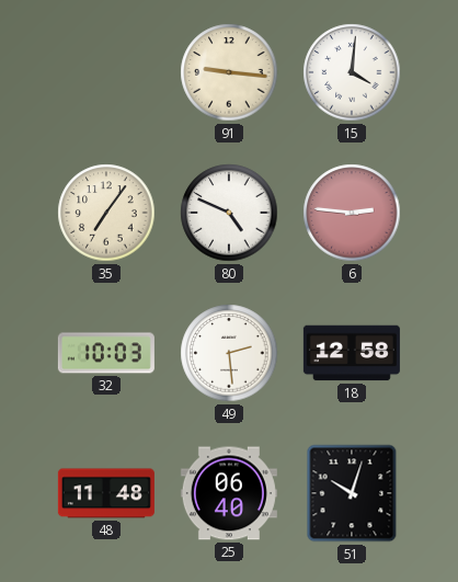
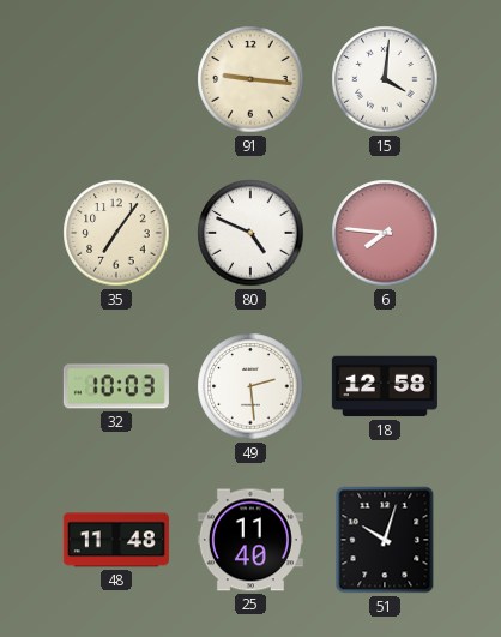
6: 2:46 -> 7:46
25: 06:40 -> 11:40
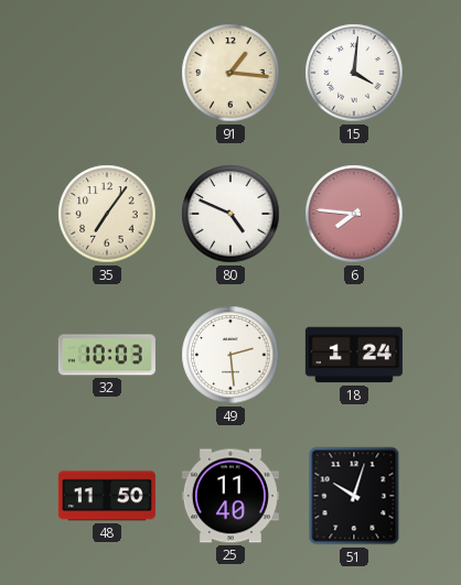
91: 9:16 -> 1:16
18: 12:58 -> 1:24
48: 11:48 -> 11:50
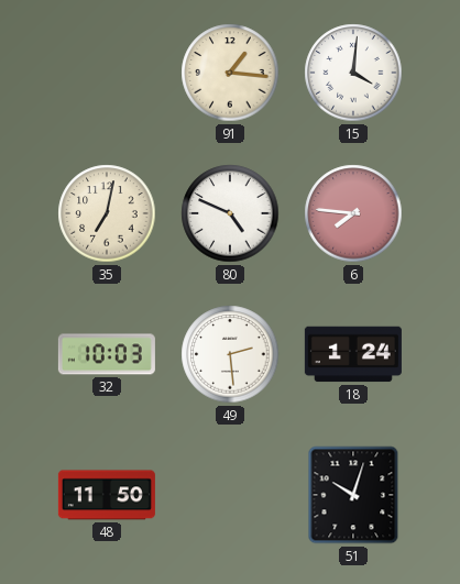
35: 7:06 -> 7:02
25: 11:40 -> none
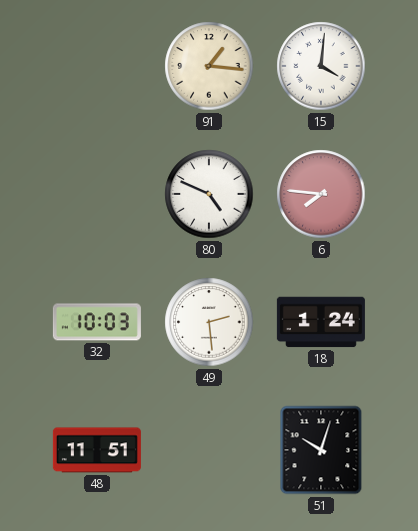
35: 7:02 -> none
48: 11:50 -> 11:51
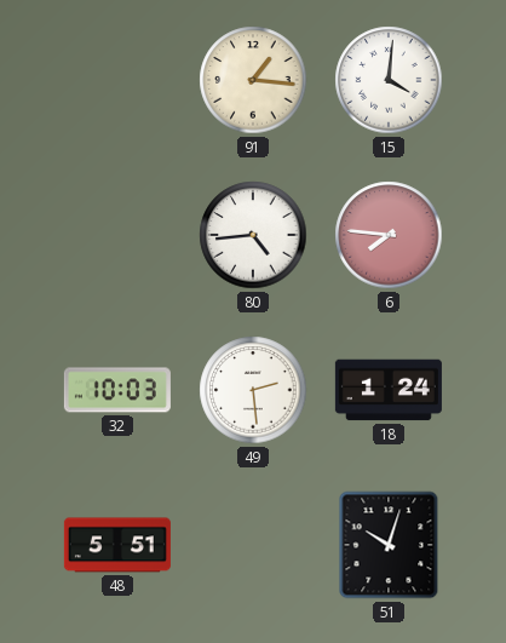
80: 4:49 -> 4:44
48: 11:51 -> 5:51
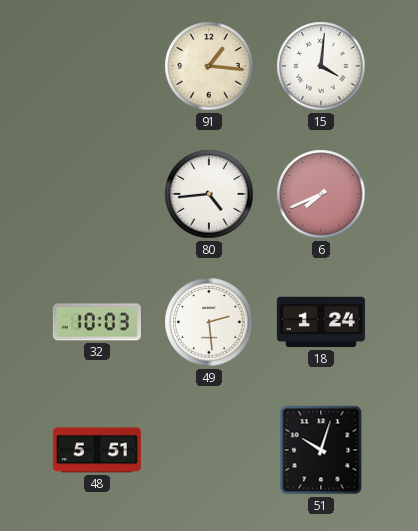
6: 7:46 -> 7:41
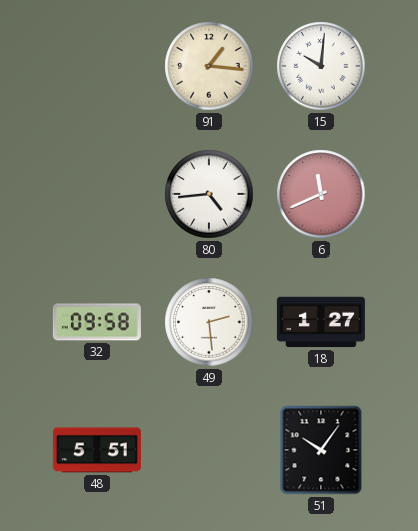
15: 4:01 -> 10:01
6: 7:41 -> 11:41
32: 10:03 -> 09:58
18: 1:24 -> 1:27
51: 10:03 -> 10:06
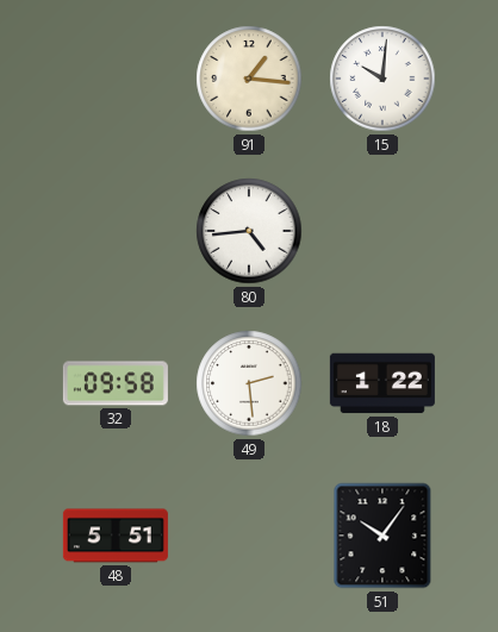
6: 11:41 -> none
18: 1:27 -> 1:22
